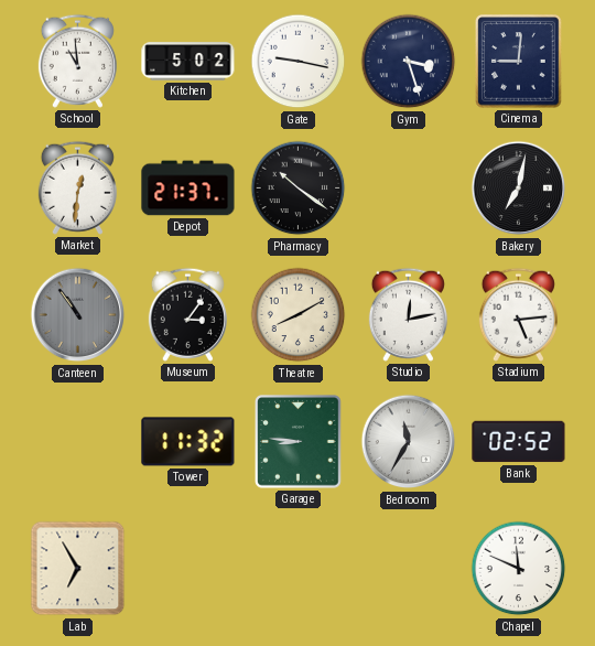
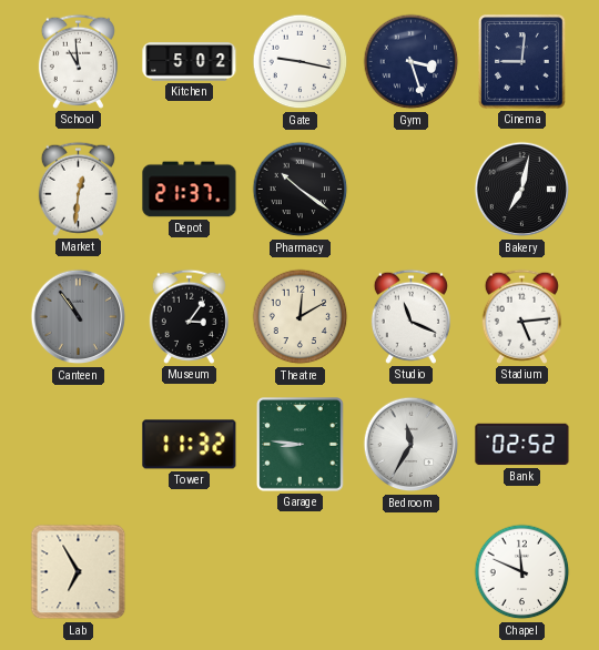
Theatre: 8:10 -> 12:10
Studio: 12:13 -> 11:19
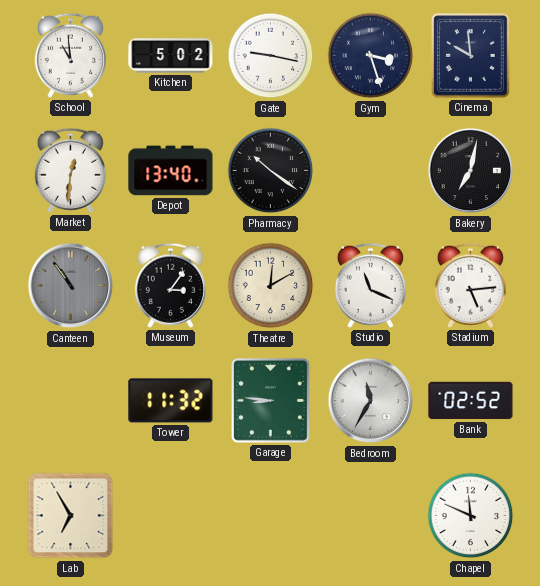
Cinema: 9:01 -> 9:59
Depot: 21:37 -> 13:40
